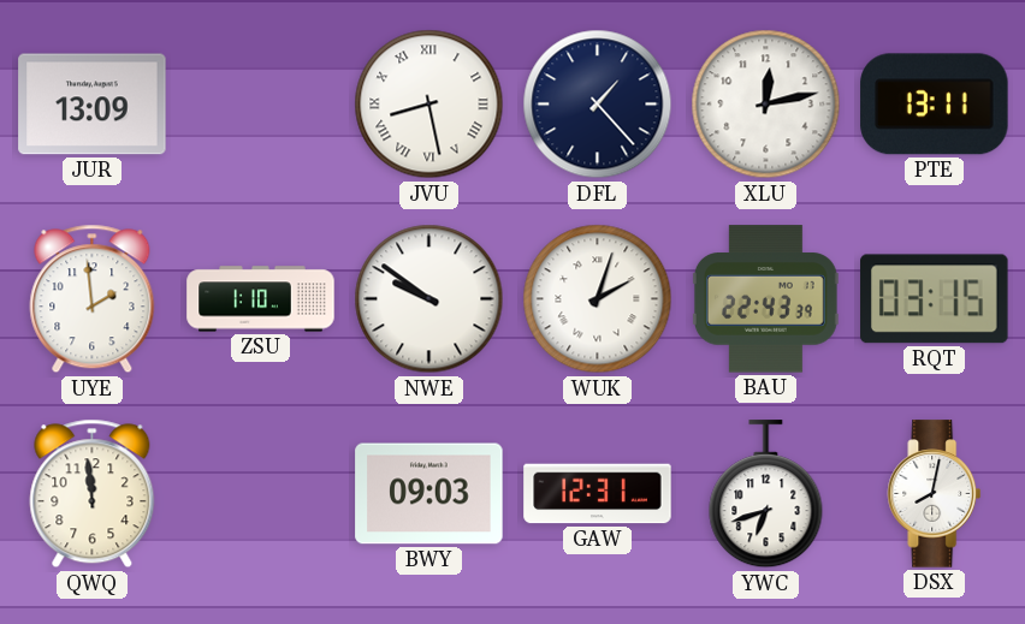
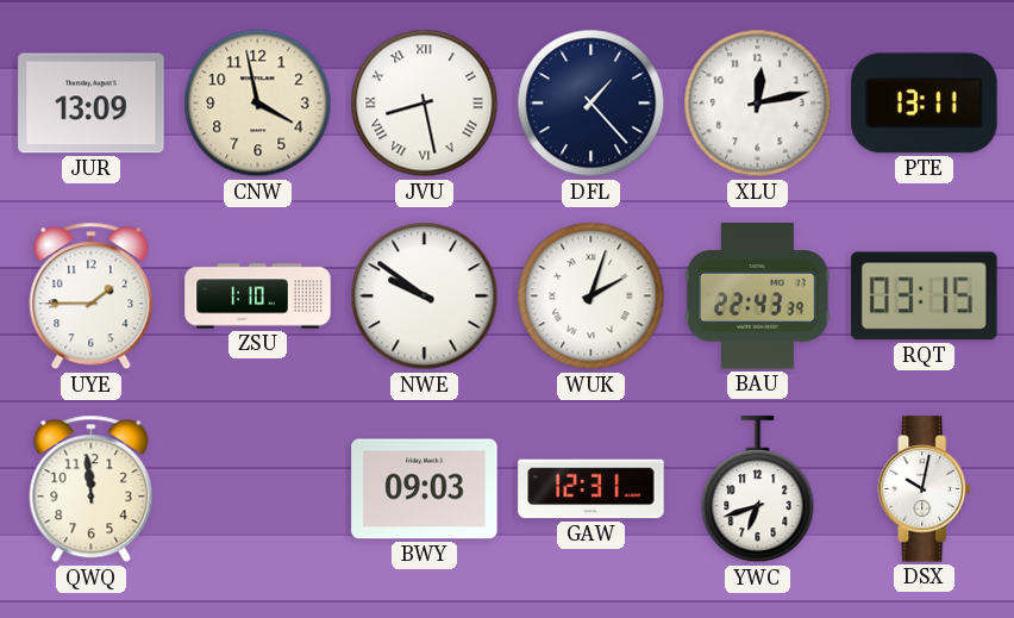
CNW: none -> 3:58
UYE: 1:59 -> 1:45
DSX: 8:02 -> 10:02
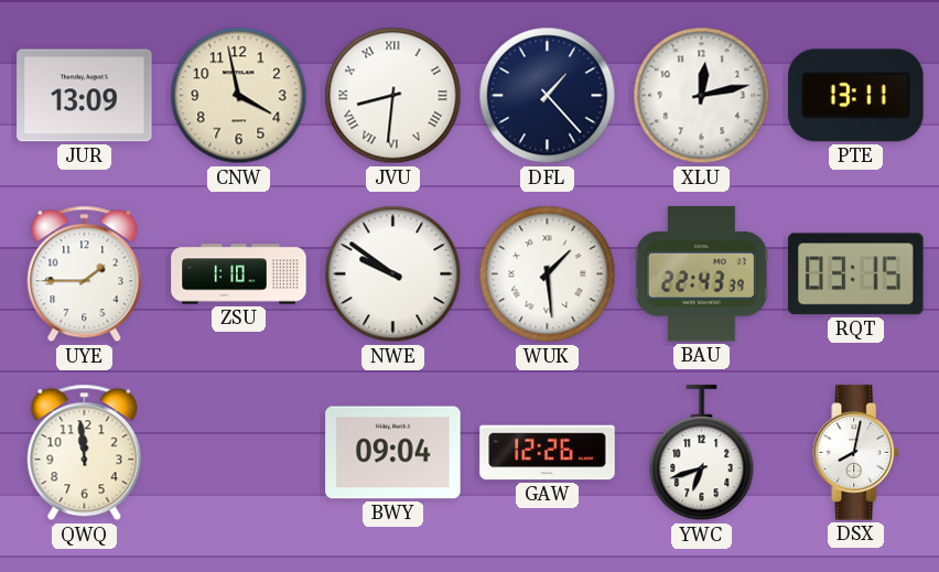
JVU: 8:28 -> 8:31
WUK: 2:03 -> 1:29
BWY: 09:03 -> 09:04
GAW: 12:31 -> 12:26
DSX: 10:02 -> 8:02
